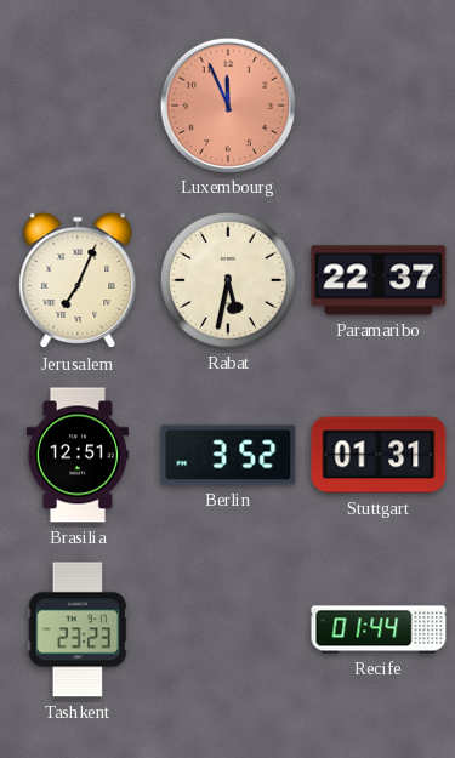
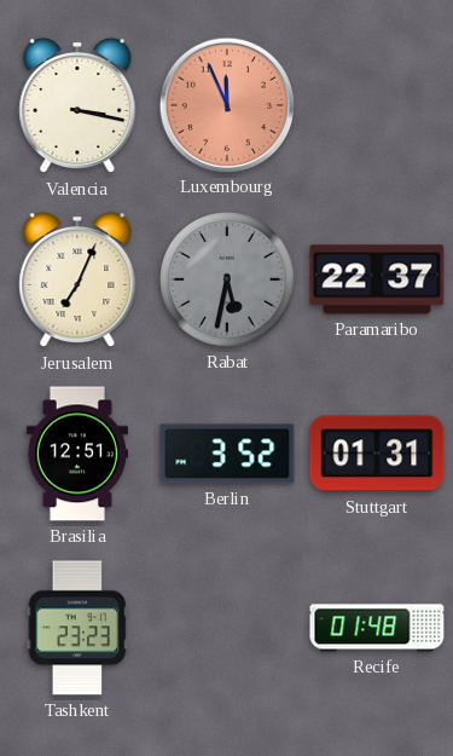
Valencia: none -> 3:17
Rabat dial: cream -> grey
Recife: 01:44 -> 01:48
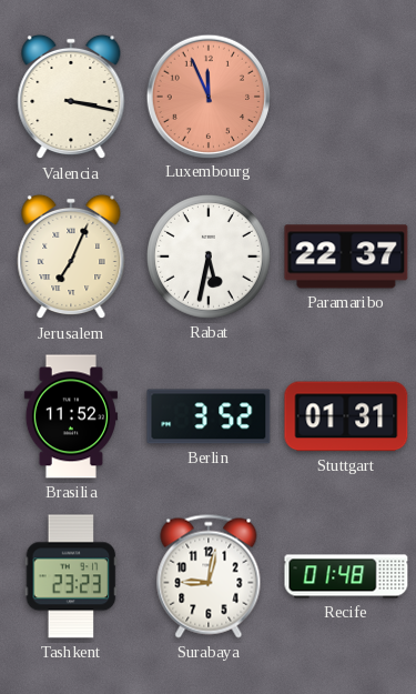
Rabat dial: grey -> white
Brasilia: 12:51 -> 11:52
Surabaya: none -> 9:02
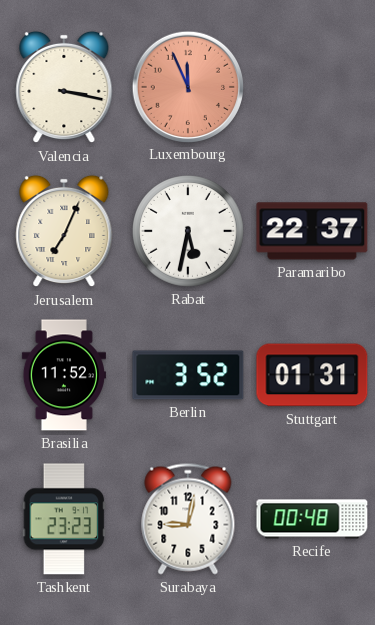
Recife: 01:48 -> 00:48
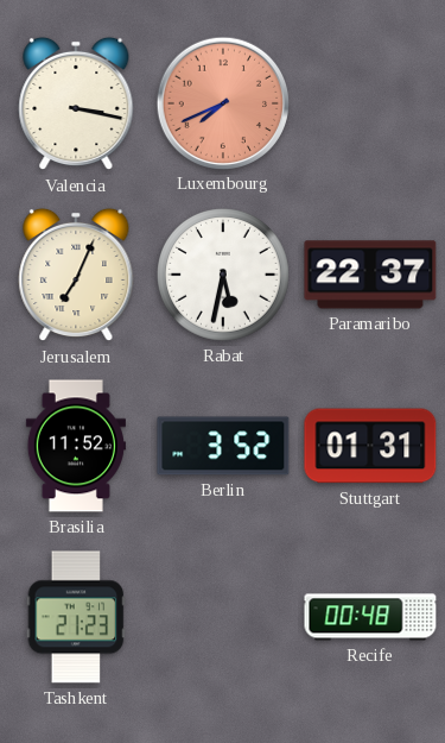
Luxembourg: 11:56 -> 7:41
Tashkent: 23:23 -> 21:23
Surabaya: 9:02 -> none
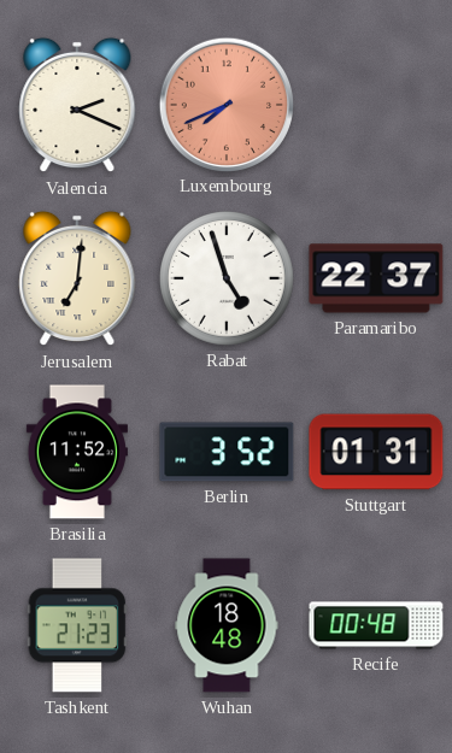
Valencia: 3:17 -> 2:19
Jerusalem: 7:04 -> 7:01
Rabat: 5:32 -> 4:57
Wuhan: none -> 18:48
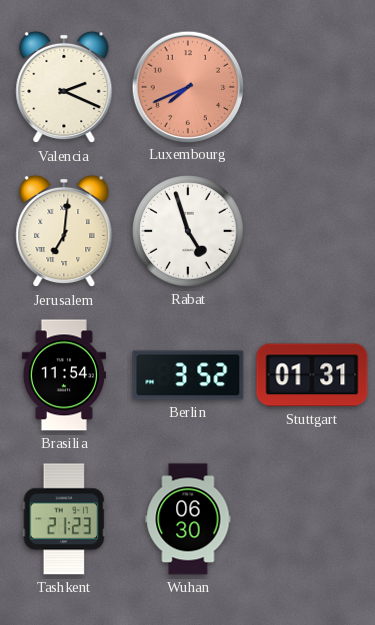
Paramaribo: 22:37 -> none
Brasilia: 11:52 -> 11:54
Wuhan: 18:48 -> 06:30
Recife: 00:48 -> none
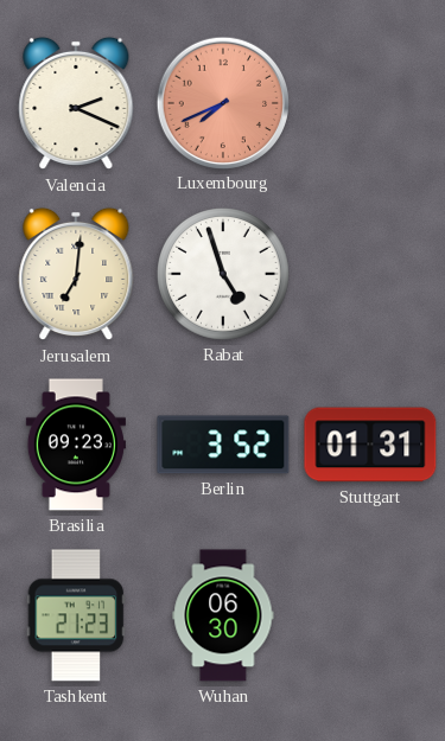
Brasilia: 11:54 -> 09:23
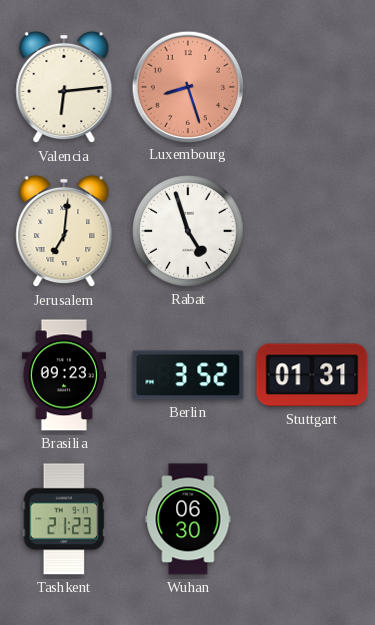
Valencia: 2:19 -> 6:14
Luxembourg: 7:41 -> 8:27
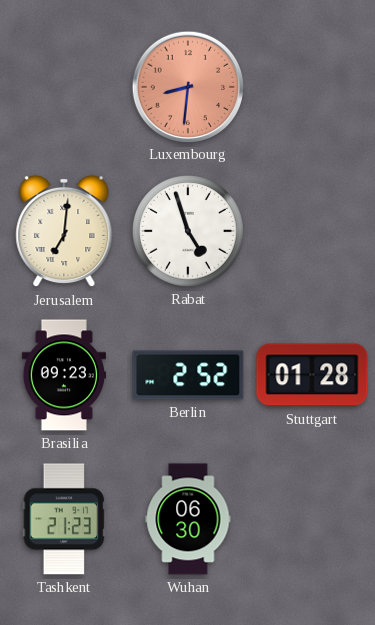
Valencia: 6:14 -> none
Luxembourg: 8:27 -> 8:31
Berlin: 3:52 -> 2:52
Stuttgart: 01:31 -> 01:28
